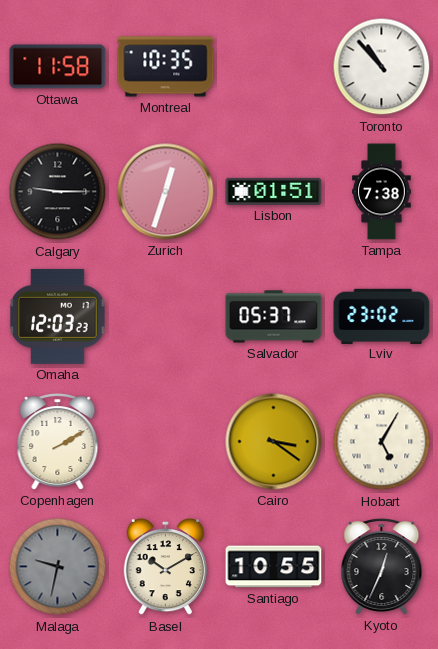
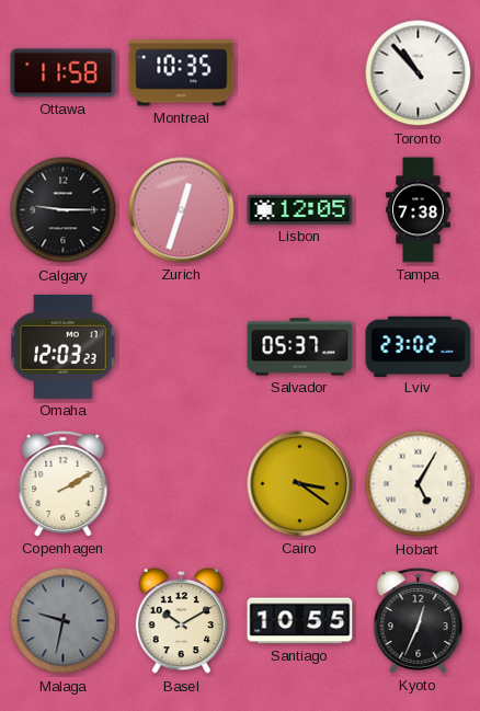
Lisbon: 01:51 -> 12:05
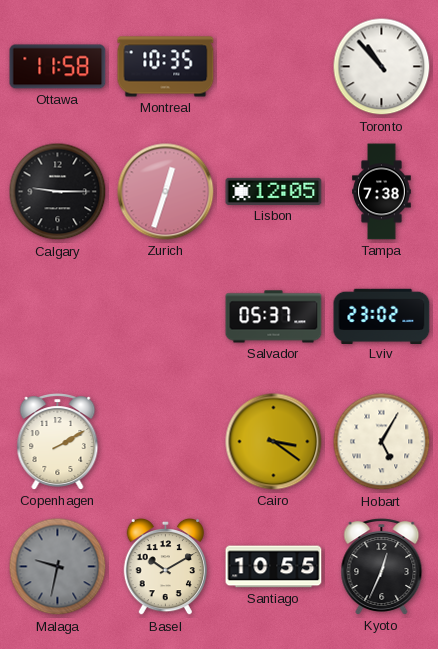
Omaha: 12:03 -> none
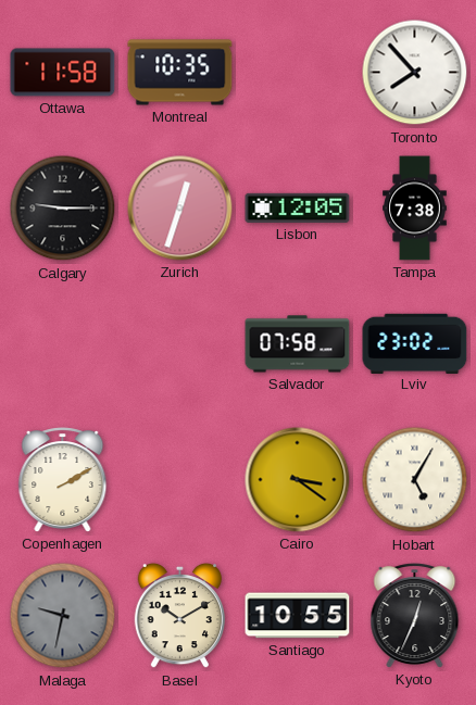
Toronto: 10:53 -> 7:53
Salvador: 05:37 -> 07:58
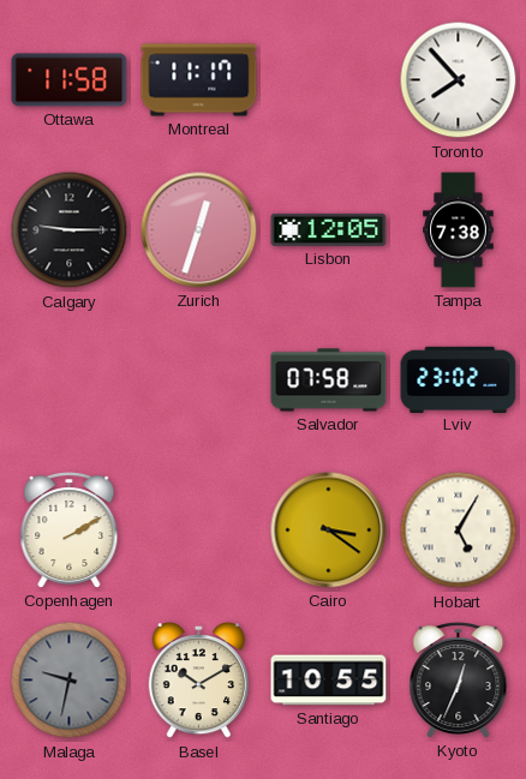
Montreal: 10:35 -> 11:17
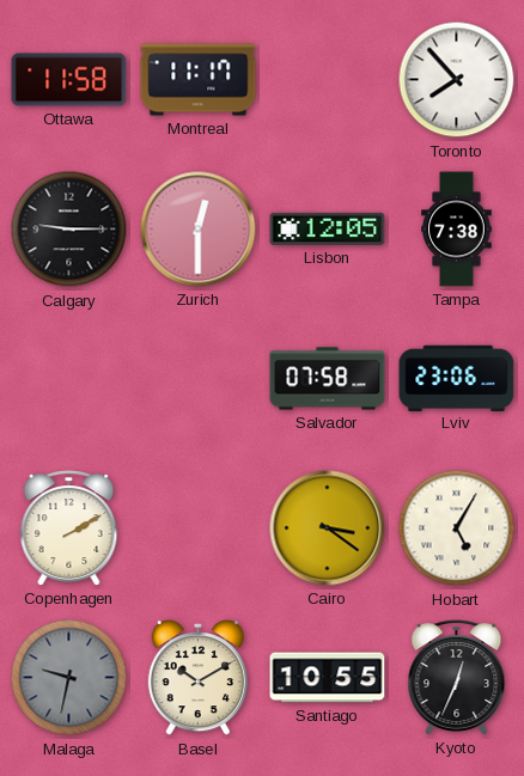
Zurich: 12:33 -> 12:30
Lviv: 23:02 -> 23:06
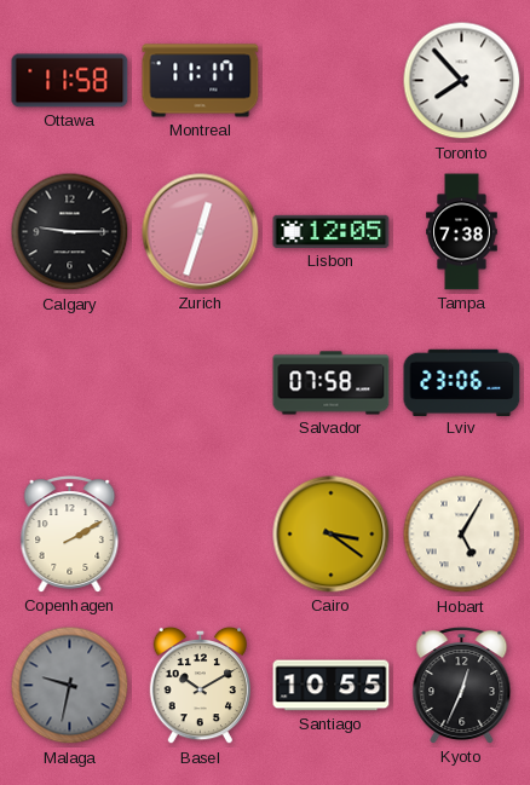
Zurich: 12:30 -> 12:33
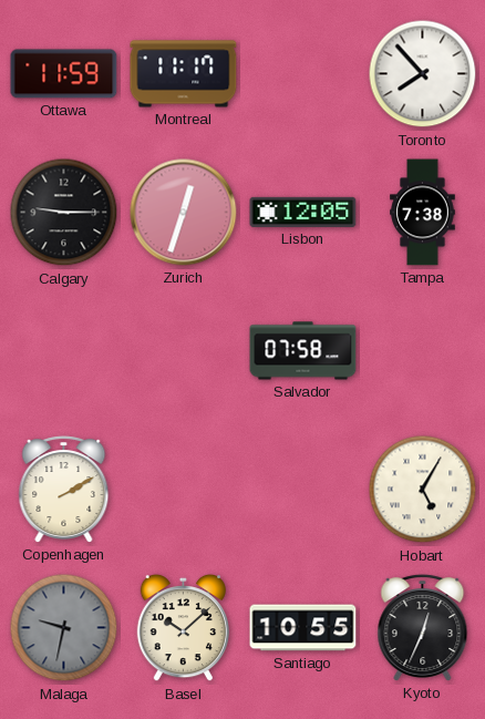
Ottawa: 11:58 -> 11:59
Lviv: 23:06 -> none
Cairo: 3:21 -> none
Basel: 10:10 -> 10:08
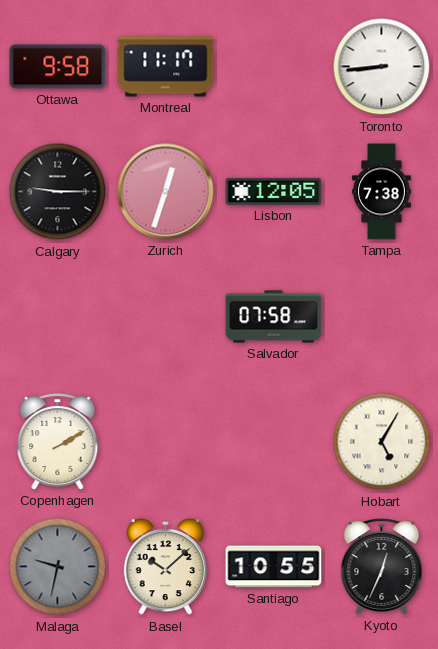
Ottawa: 11:59 -> 9:58
Toronto: 7:53 -> 8:44
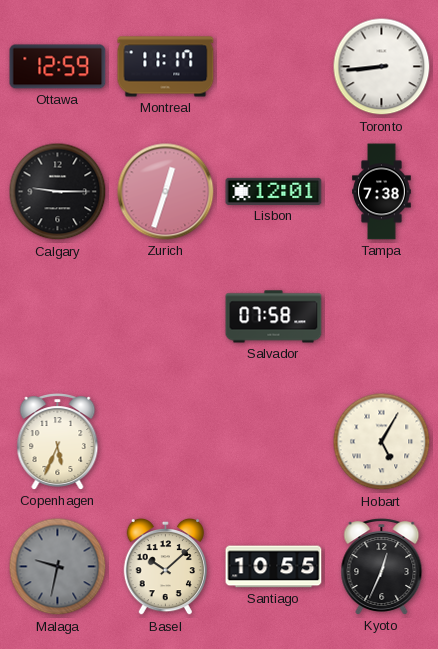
Ottawa: 9:58 -> 12:59
Lisbon: 12:05 -> 12:01
Copenhagen: 2:10 -> 5:34
